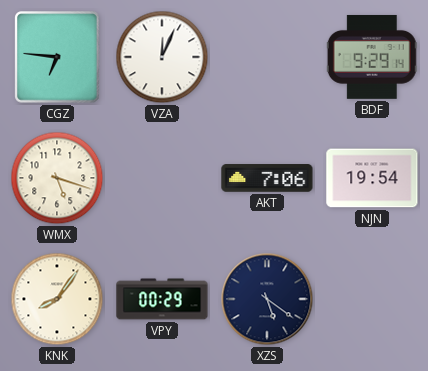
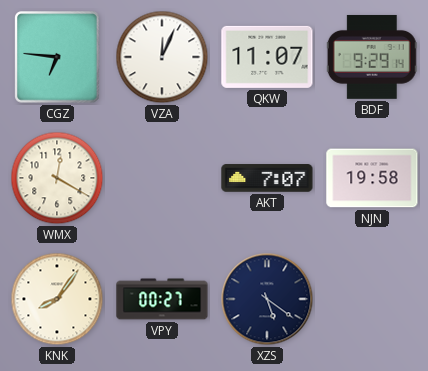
QKW: none -> 11:07
WMX: 5:18 -> 12:20
AKT: 7:06 -> 7:07
NJN: 19:54 -> 19:58
VPY: 00:29 -> 00:27
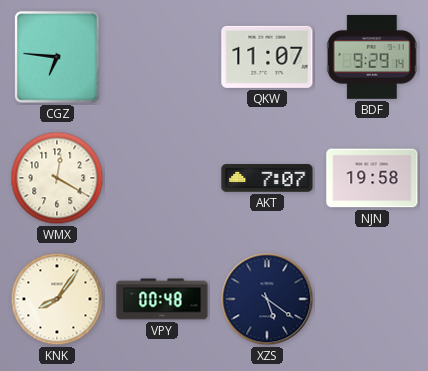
VZA: 12:04 -> none
VPY: 00:27 -> 00:48
